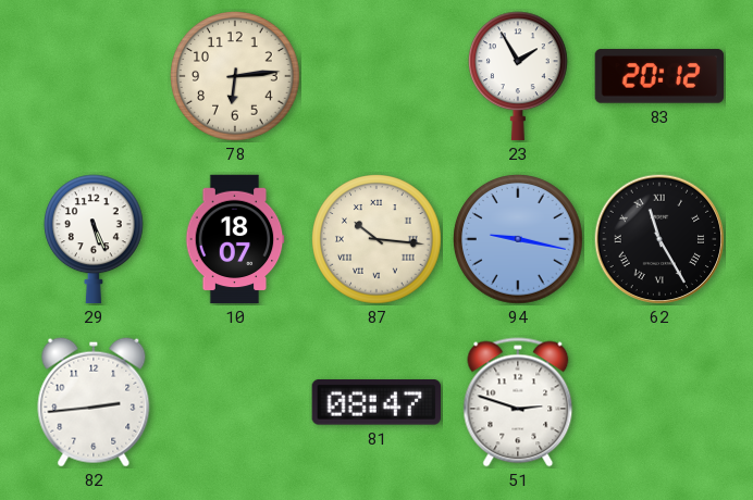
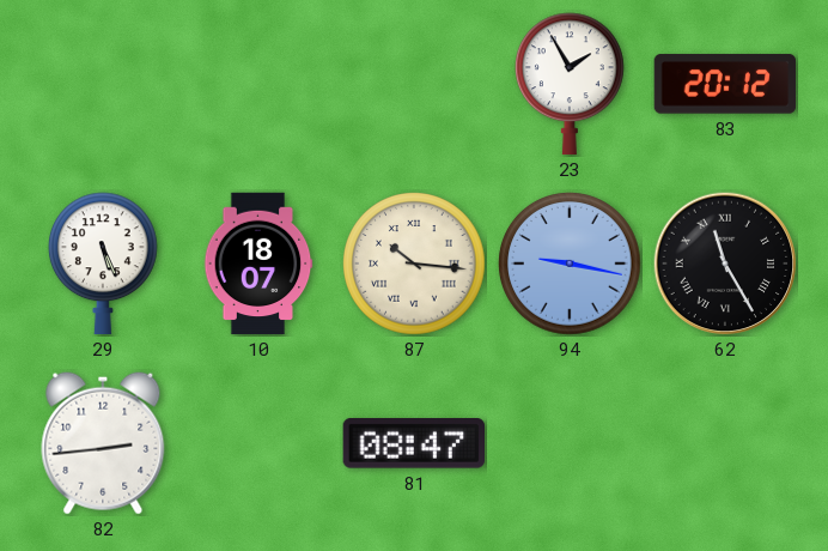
78: 6:14 -> none
51: 2:48 -> none
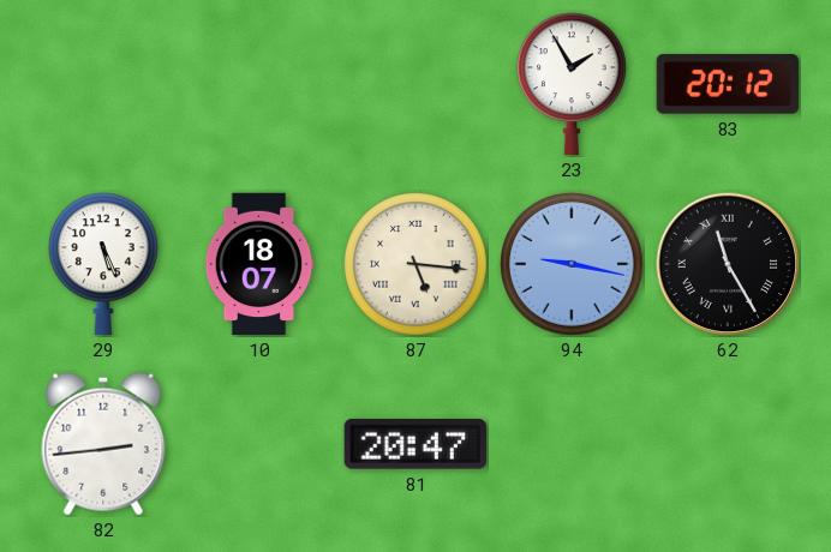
87: 10:16 -> 5:16
81: 08:47 -> 20:47
